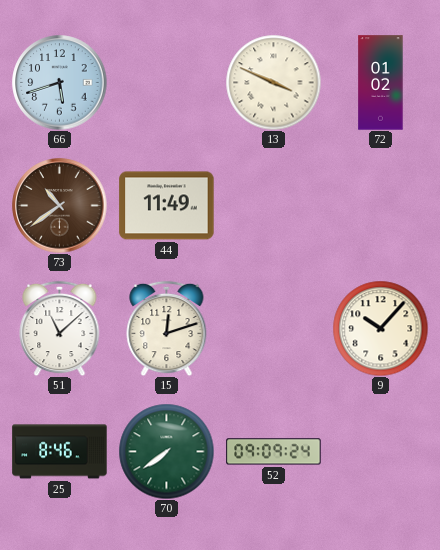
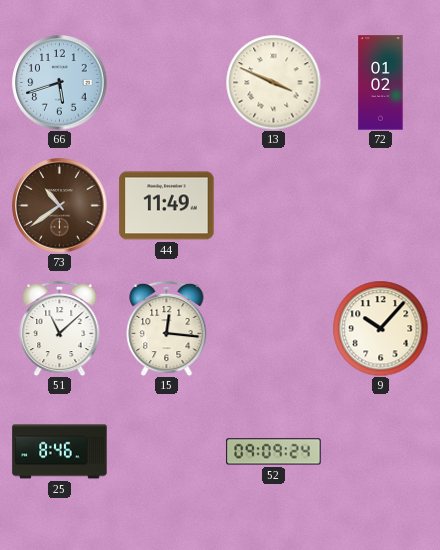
15: 12:12 -> 12:16
70: 7:39 -> none
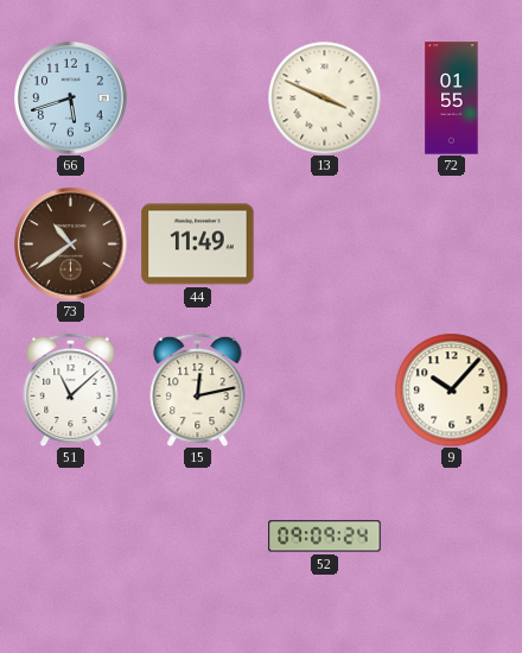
72: 01:02 -> 01:55
15: 12:16 -> 12:13
25: 8:46 -> none
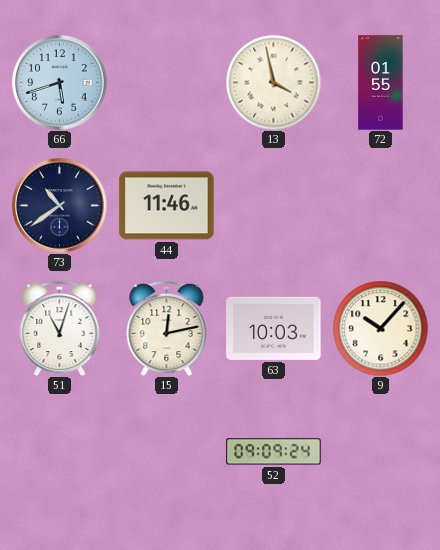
13: 3:49 -> 3:58
73 dial: brown -> navy
44: 11:49 -> 11:46
51: 11:08 -> 11:03
63: none -> 10:03
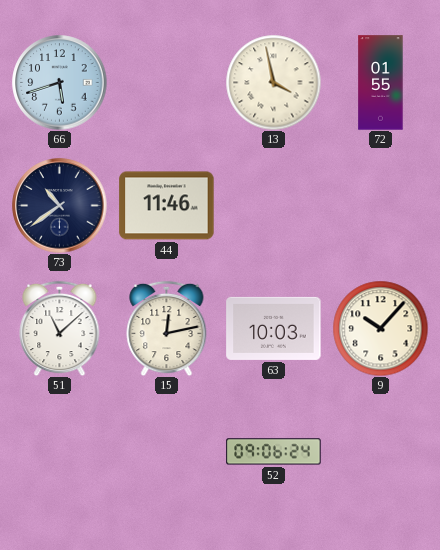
51: 11:03 -> 11:08
52: 09:09 -> 09:06
